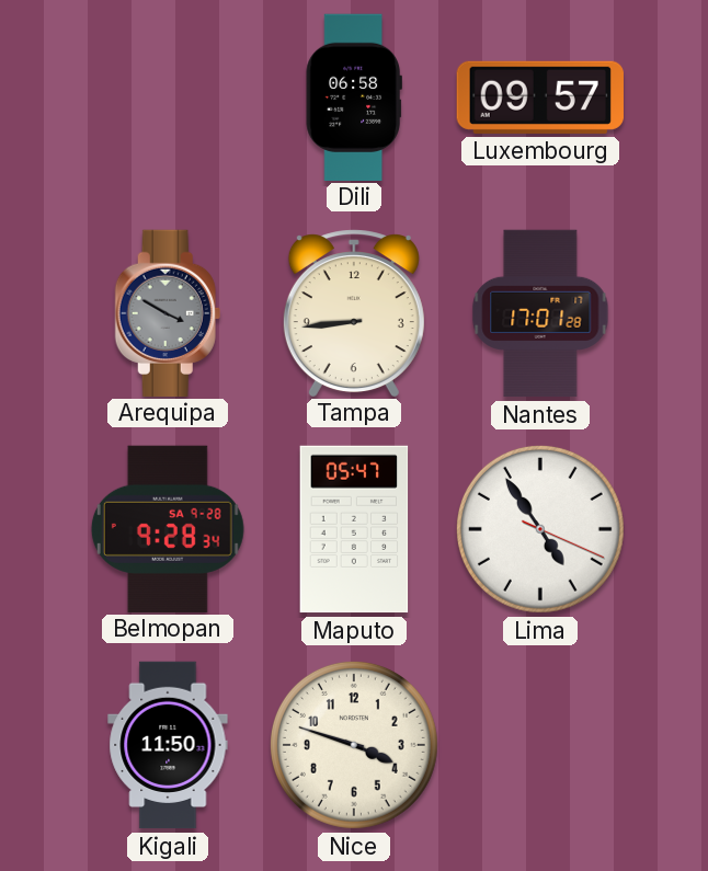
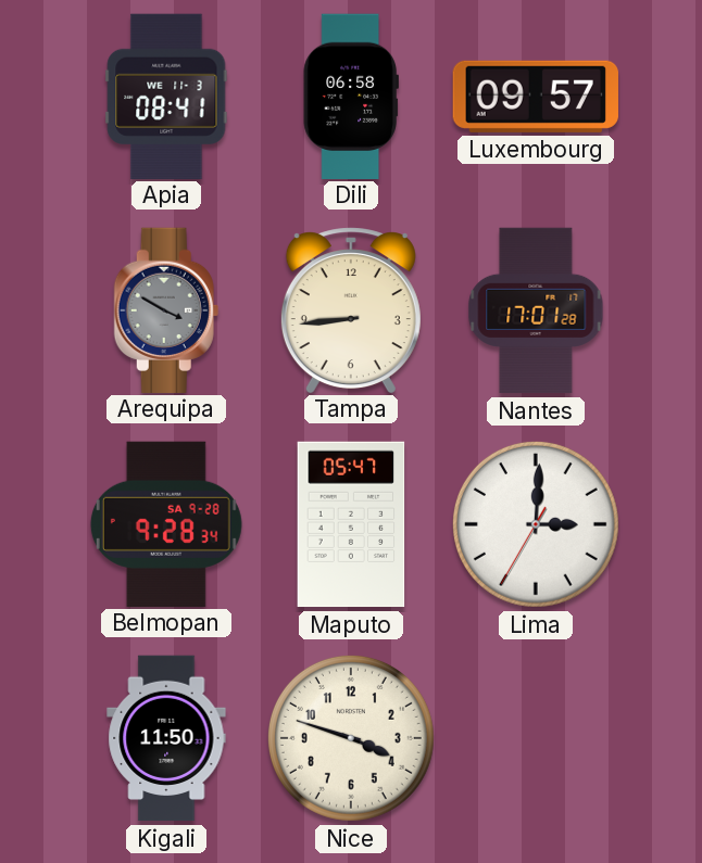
Apia: none -> 08:41
Lima: 4:54 -> 3:00
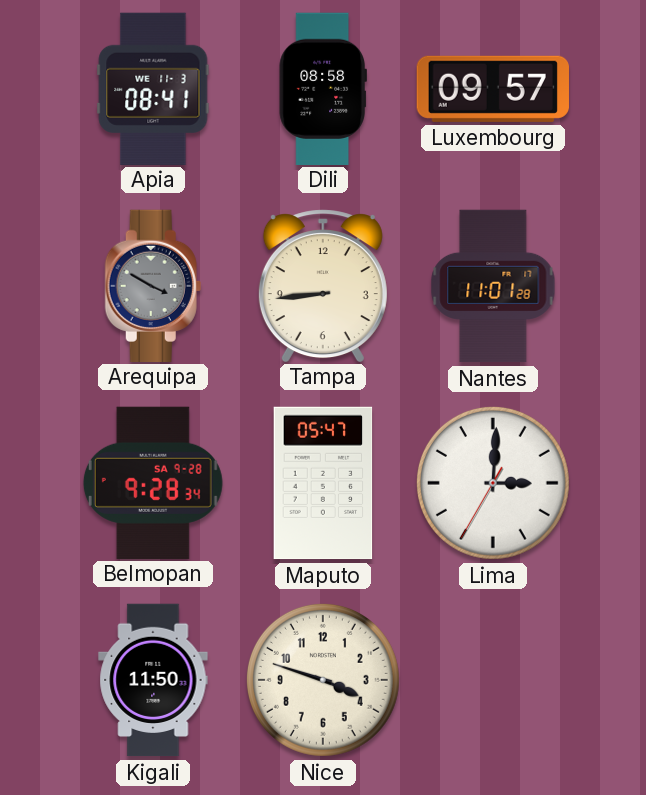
Dili: 06:58 -> 08:58
Nantes: 17:01 -> 11:01
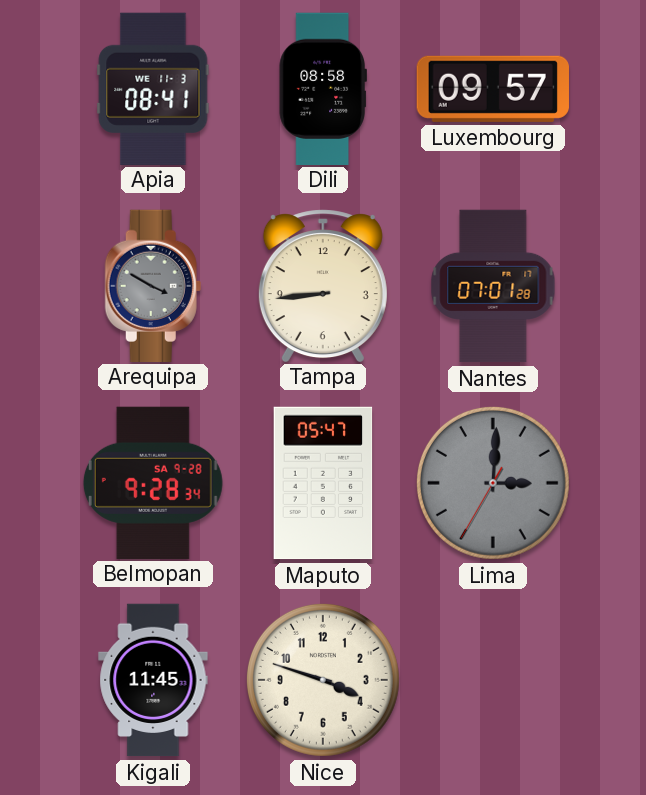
Nantes: 11:01 -> 07:01
Lima dial: white -> grey
Kigali: 11:50 -> 11:45
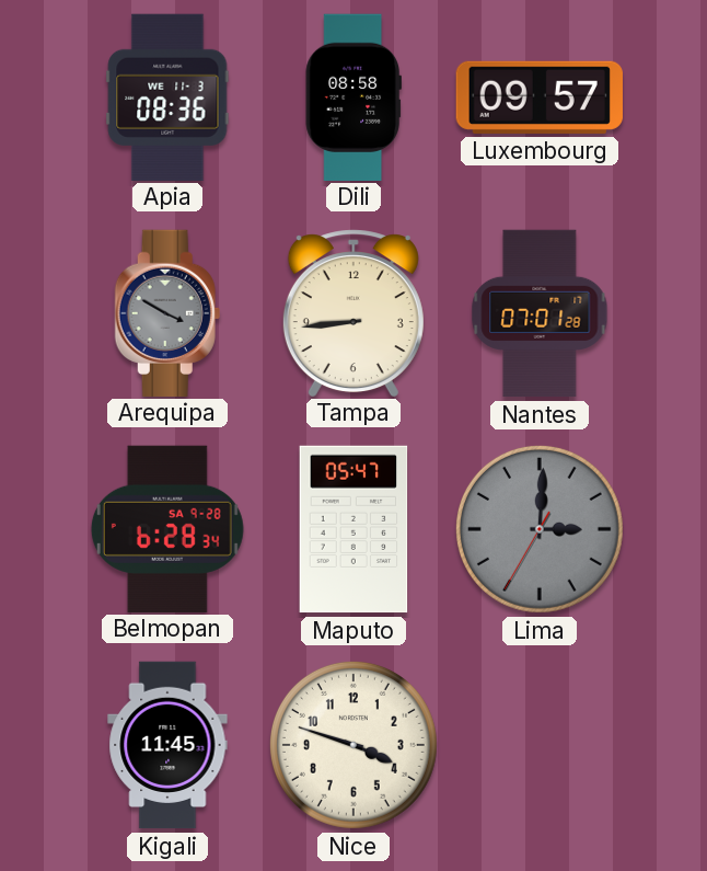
Apia: 08:41 -> 08:36
Belmopan: 9:28 -> 6:28
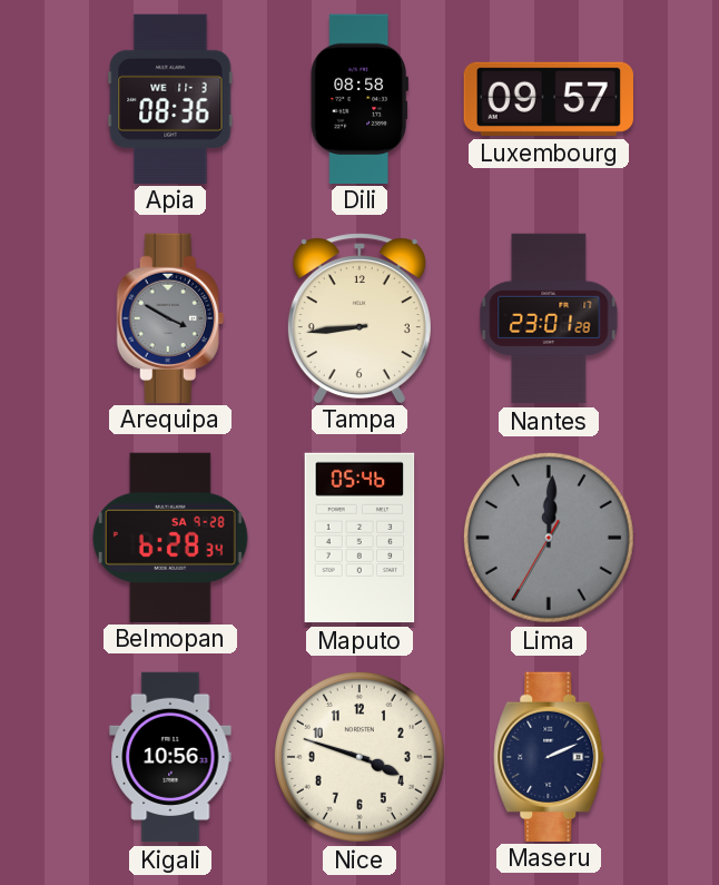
Nantes: 07:01 -> 23:01
Maputo: 05:47 -> 05:46
Lima: 3:00 -> 12:00
Kigali: 11:45 -> 10:56
Maseru: none -> 2:11
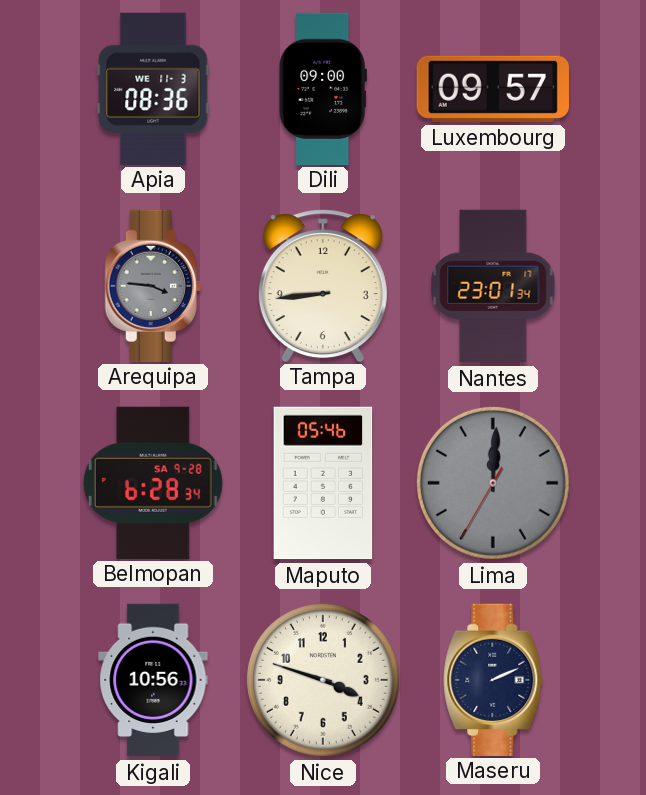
Dili: 08:58 -> 09:00
Arequipa: 3:50 -> 3:46
Nantes: 23:01:28 -> 23:01:34
